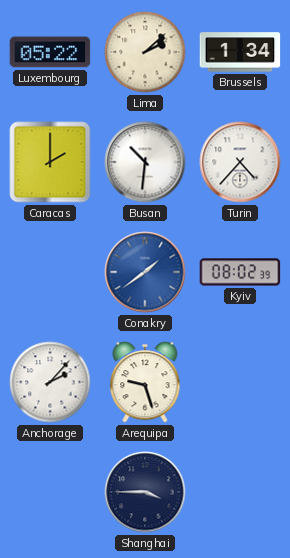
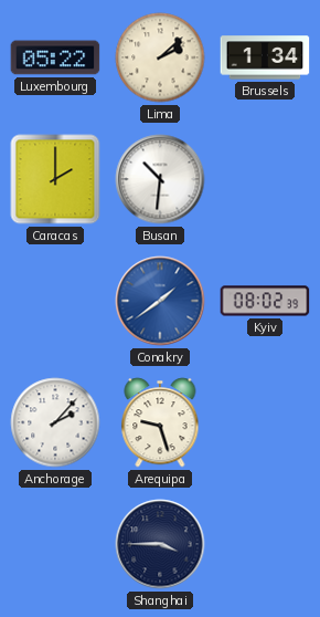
Turin: 4:37 -> none
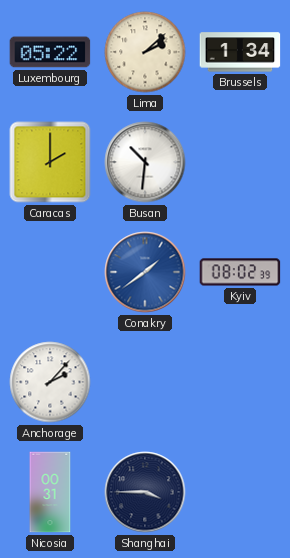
Arequipa: 9:27 -> none
Nicosia: none -> 00:31
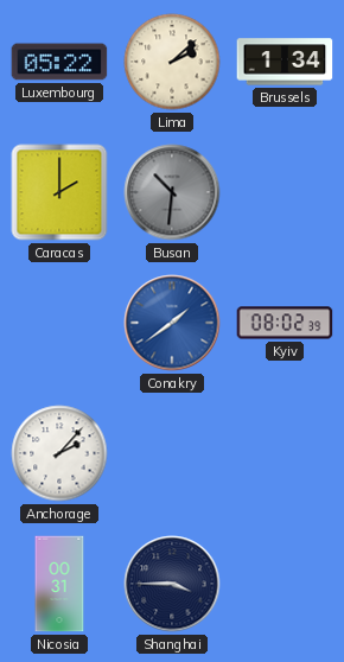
Busan dial: white -> grey
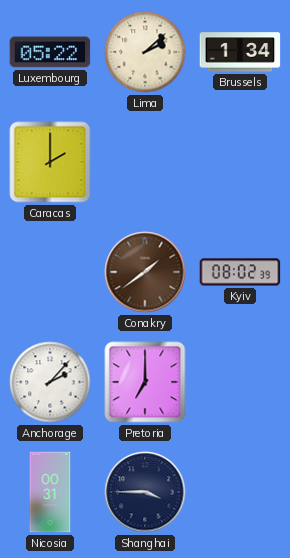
Busan: 10:31 -> none
Conakry dial: blue -> brown
Pretoria: none -> 7:00
